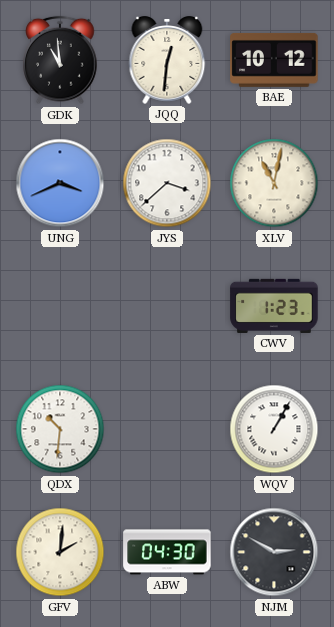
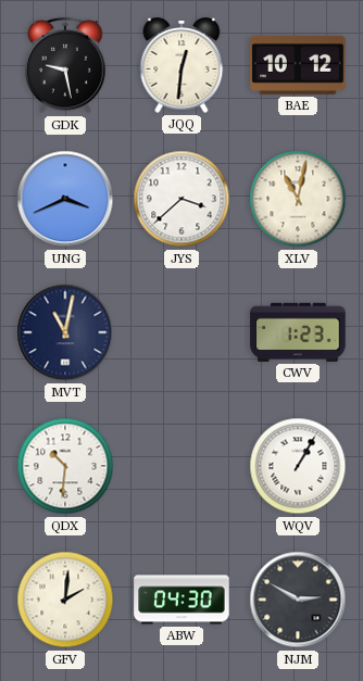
GDK: 10:59 -> 9:28
MVT: none -> 11:02
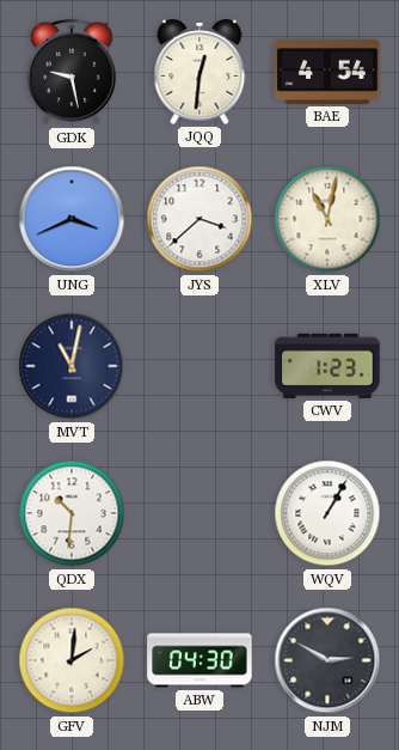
BAE: 10:12 -> 4:54
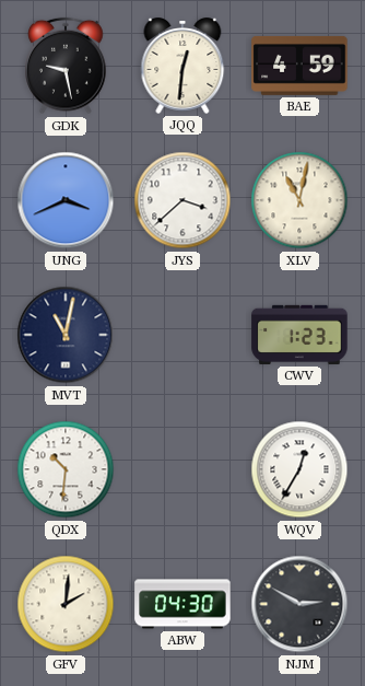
BAE: 4:54 -> 4:59
WQV: 1:05 -> 12:35
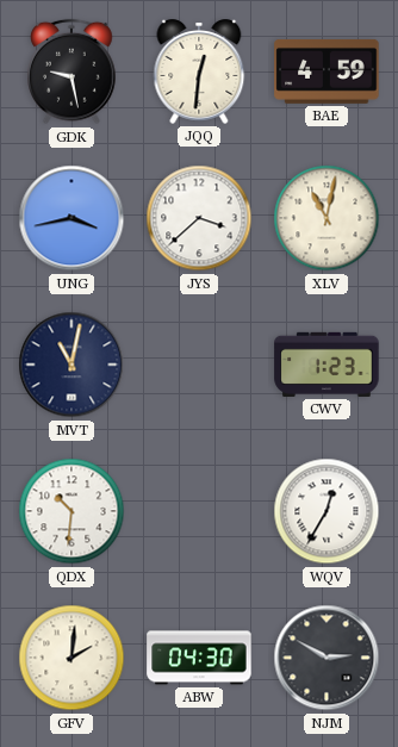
UNG: 3:41 -> 3:43
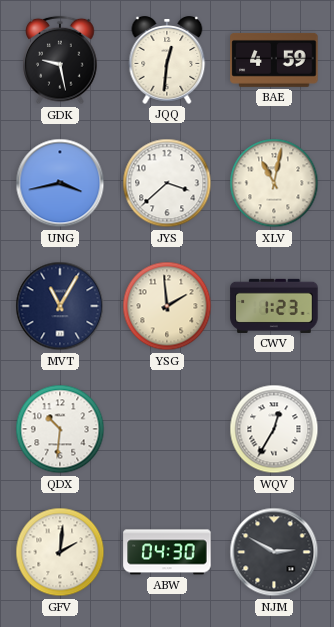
MVT: 11:02 -> 11:05
YSG: none -> 1:59
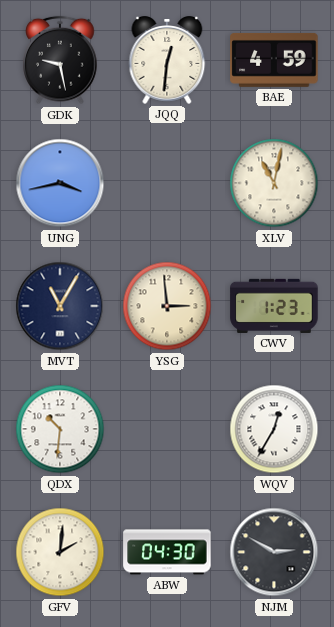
JYS: 3:38 -> none
YSG: 1:59 -> 2:59
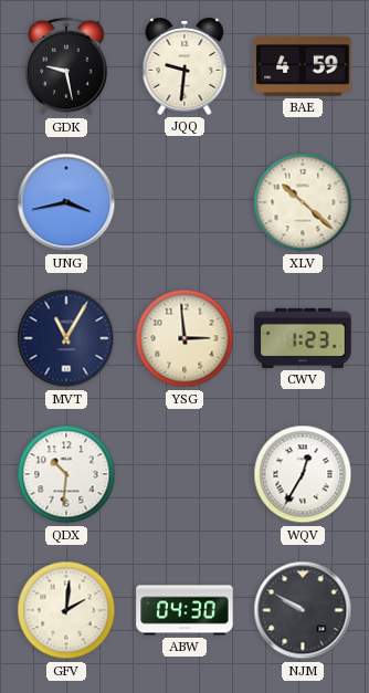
JQQ: 12:31 -> 9:31
XLV: 11:02 -> 10:22
NJM: 2:50 -> 9:50
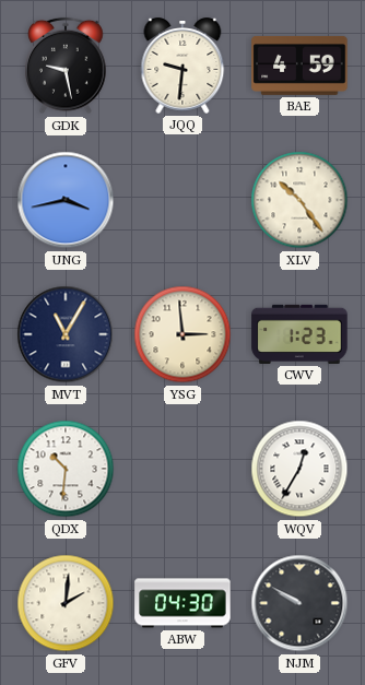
XLV: 10:22 -> 10:24
